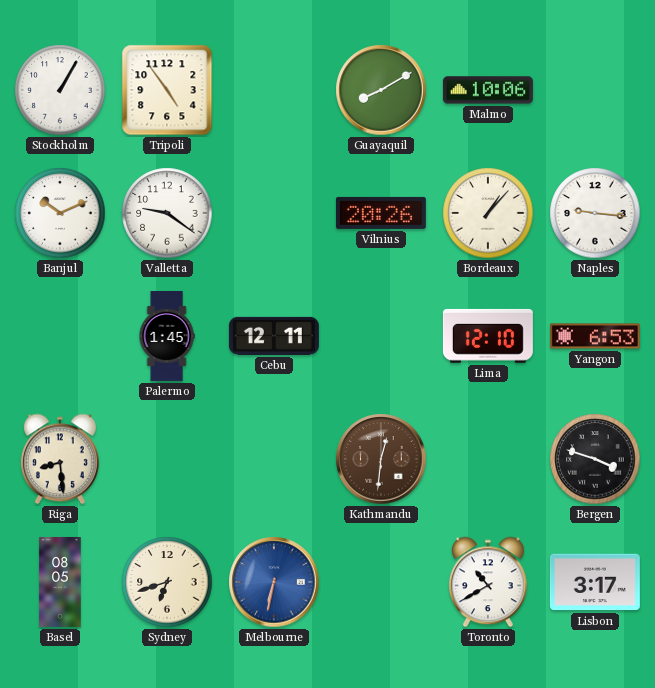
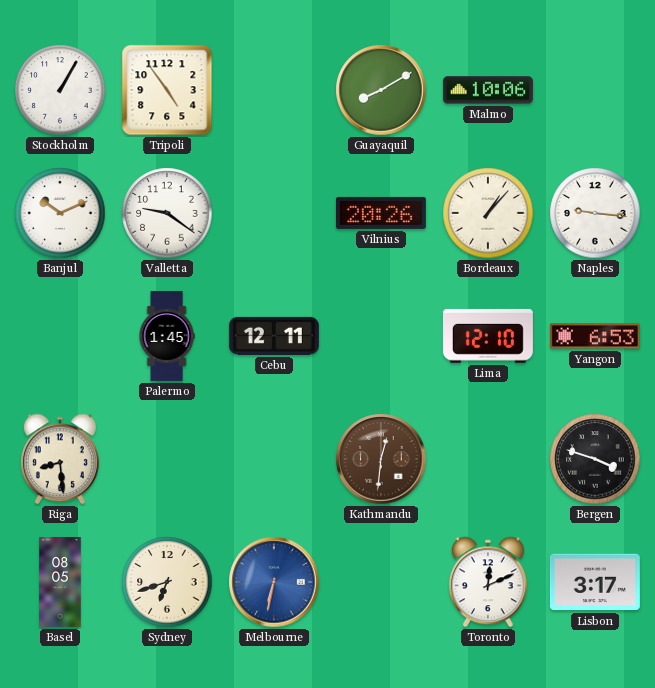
Toronto: 10:40 -> 12:11
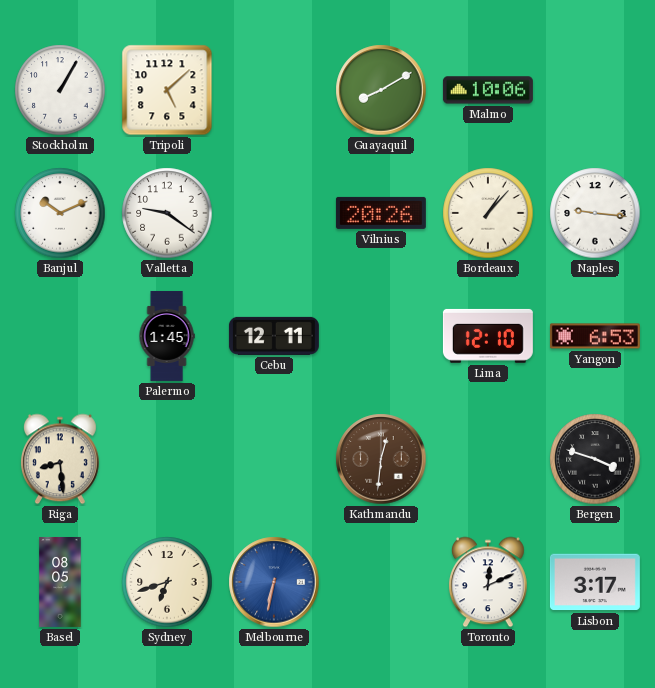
Tripoli: 4:54 -> 5:08
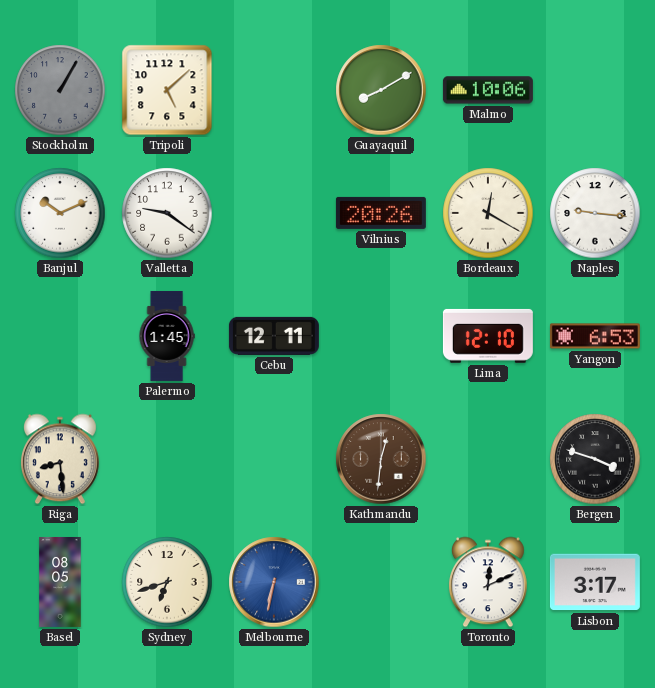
Stockholm dial: white -> grey
Bordeaux: 1:07 -> 12:20
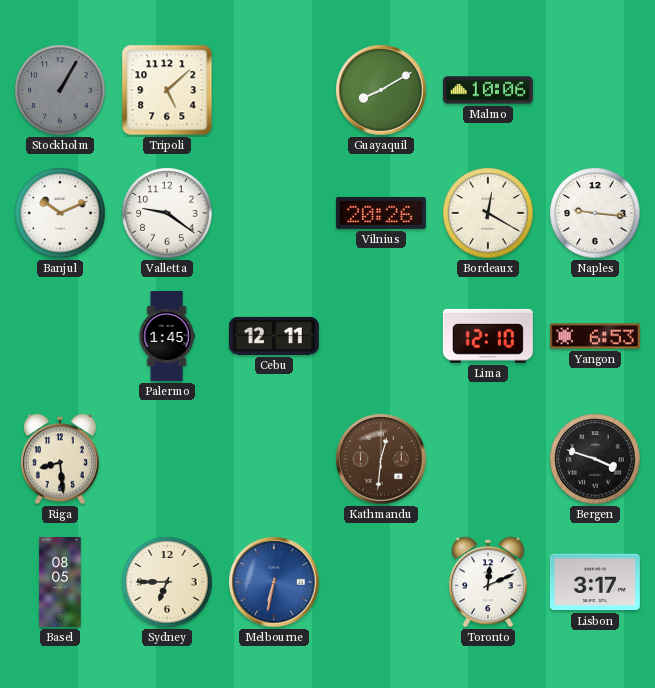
Sydney: 6:42 -> 6:45
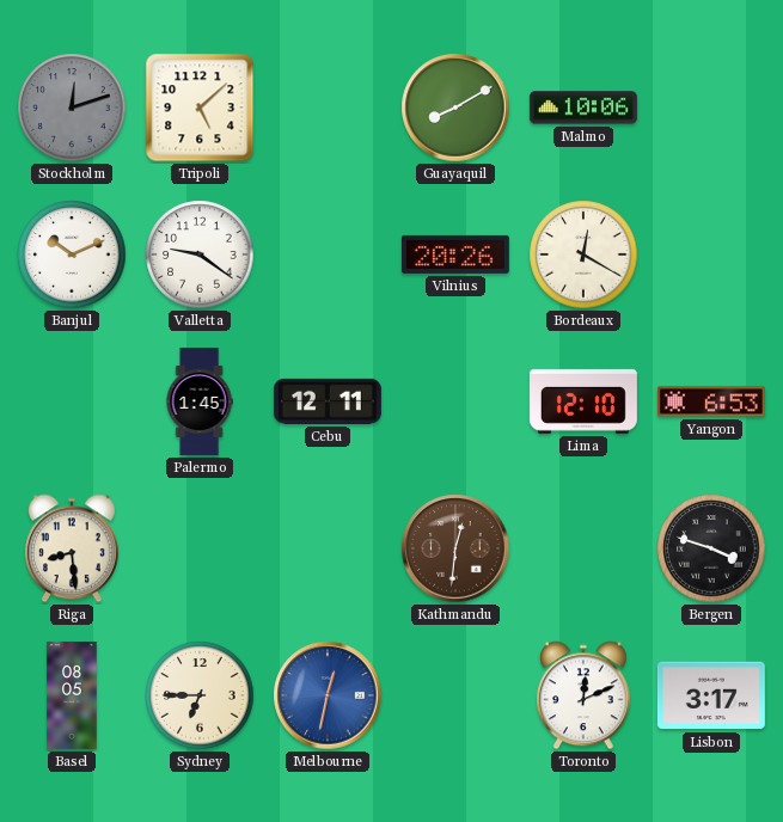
Stockholm: 1:05 -> 12:12
Naples: 9:16 -> none
Melbourne: 6:32 -> 12:32
